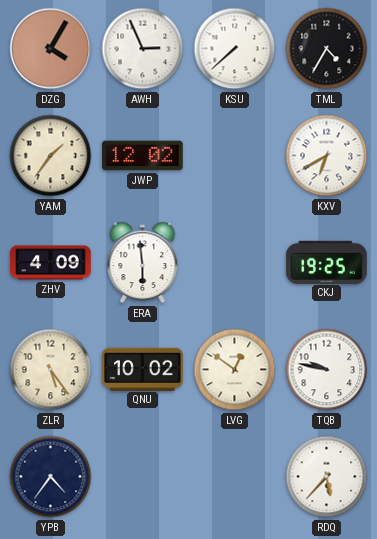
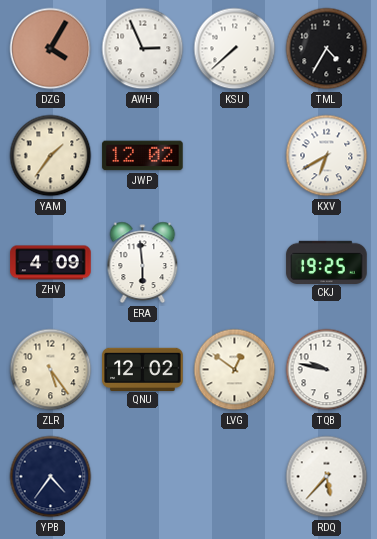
QNU: 10:02 -> 12:02
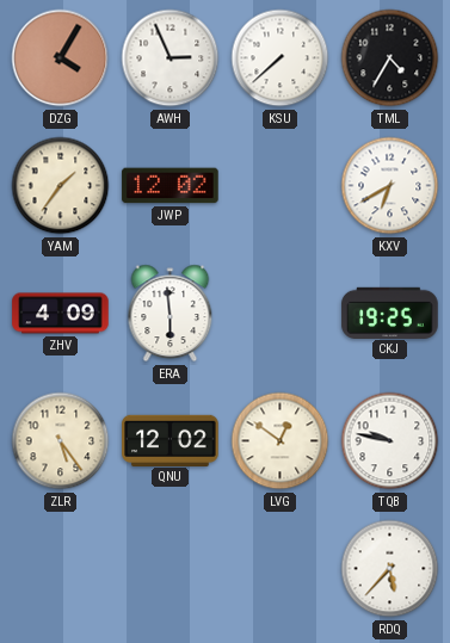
YPB: 4:36 -> none
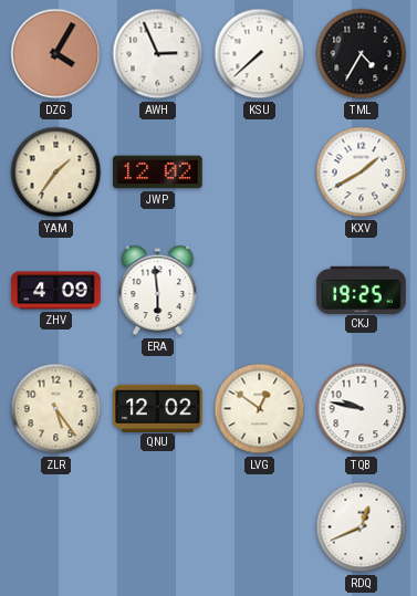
KXV: 6:40 -> 1:40
RDQ: 5:37 -> 12:41
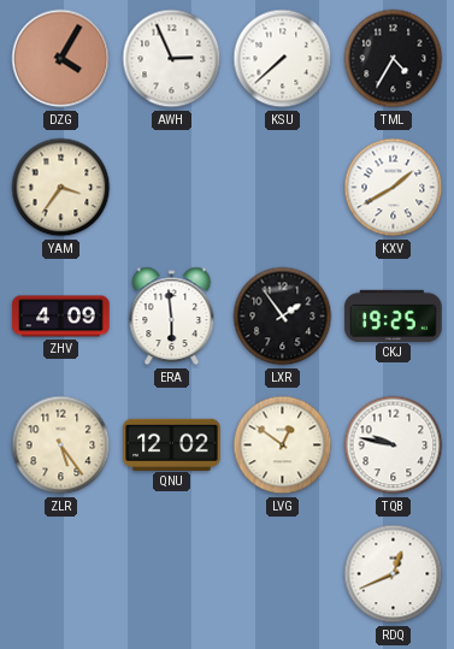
YAM: 1:36 -> 3:36
JWP: 12:02 -> none
LXR: none -> 1:54
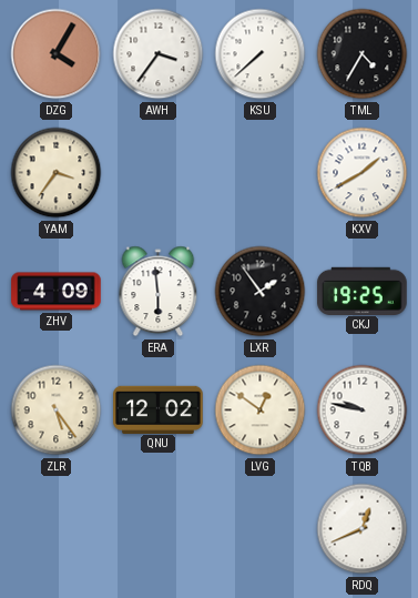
AWH: 2:56 -> 3:36
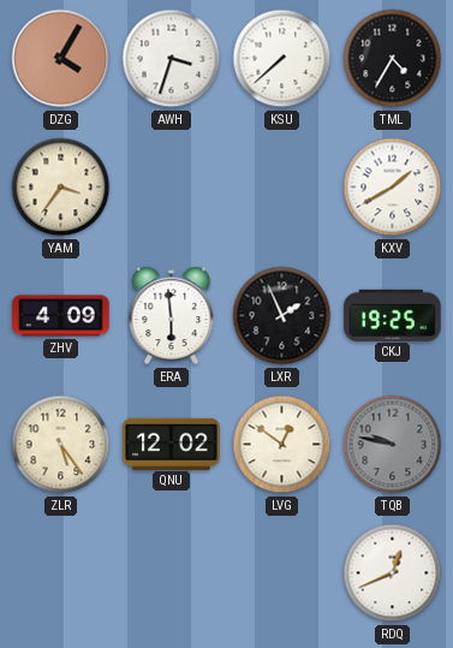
AWH: 3:36 -> 3:33
LXR: 1:54 -> 1:56
TQB dial: white -> grey
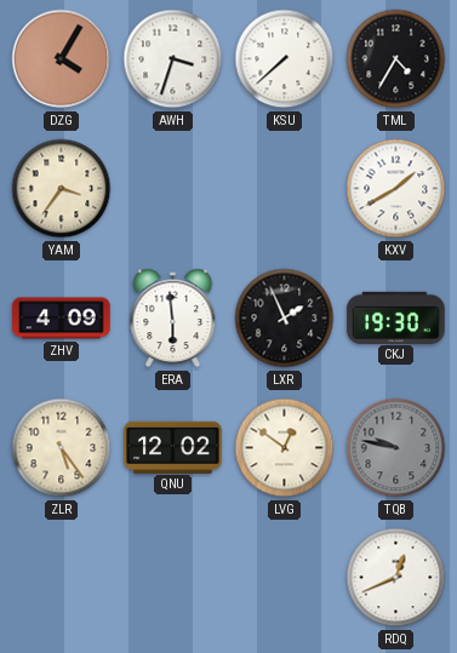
CKJ: 19:25 -> 19:30
